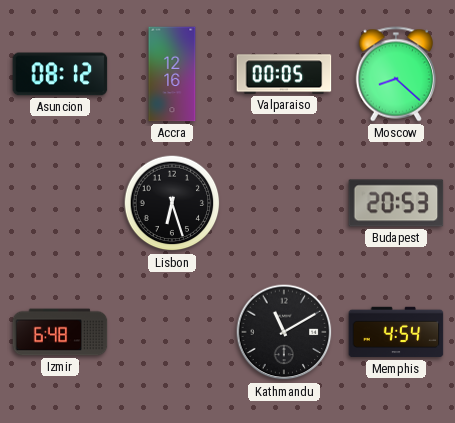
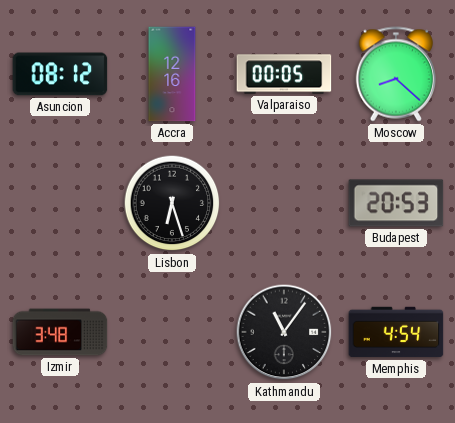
Izmir: 6:48 -> 3:48
Kathmandu: 11:10 -> 11:06
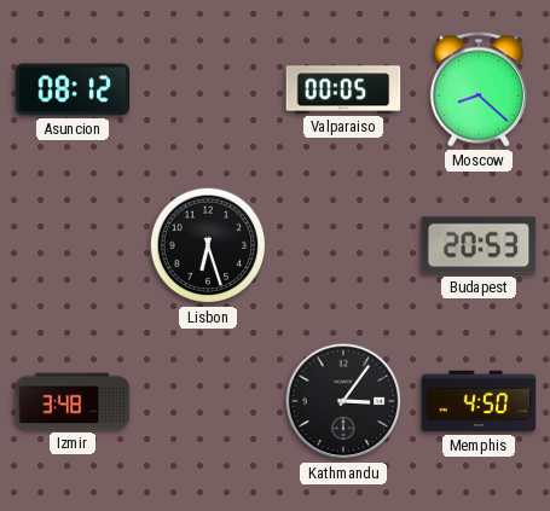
Accra: 12:16 -> none
Kathmandu: 11:06 -> 3:06
Memphis: 4:54 -> 4:50
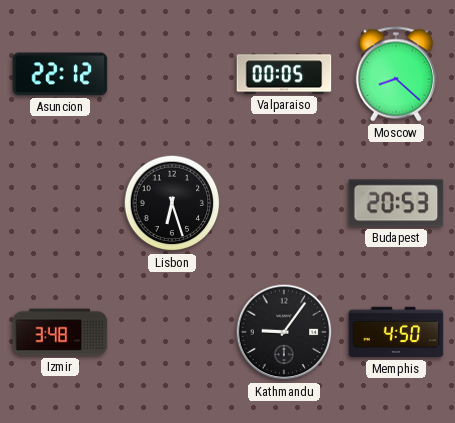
Asuncion: 08:12 -> 22:12
Kathmandu: 3:06 -> 9:06
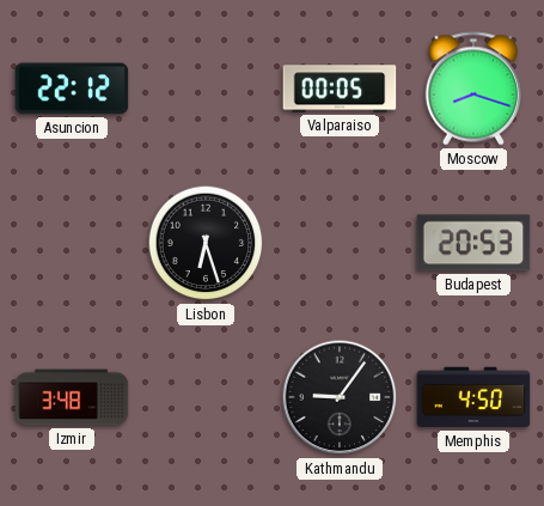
Moscow: 8:22 -> 8:18
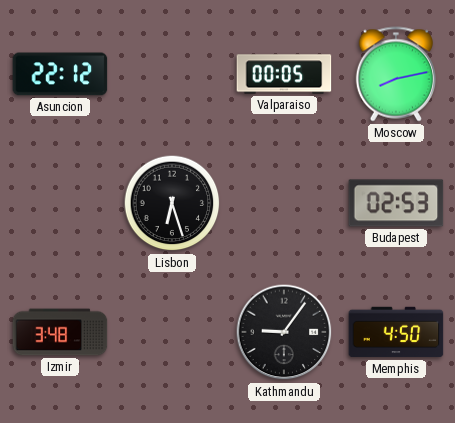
Moscow: 8:18 -> 8:13
Budapest: 20:53 -> 02:53
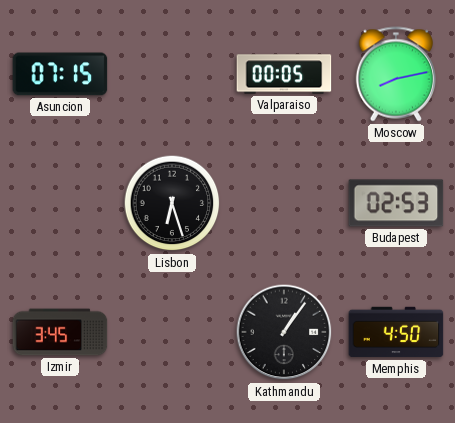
Asuncion: 22:12 -> 07:15
Izmir: 3:48 -> 3:45
Kathmandu: 9:06 -> 1:06
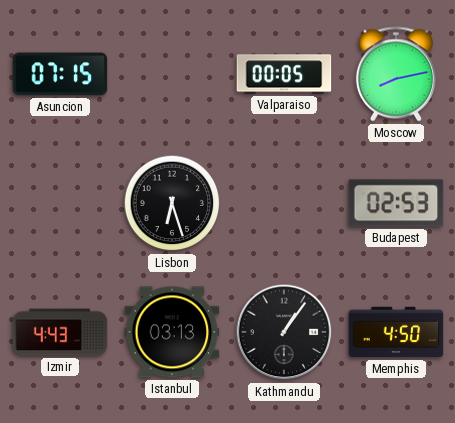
Izmir: 3:45 -> 4:43
Istanbul: none -> 03:13
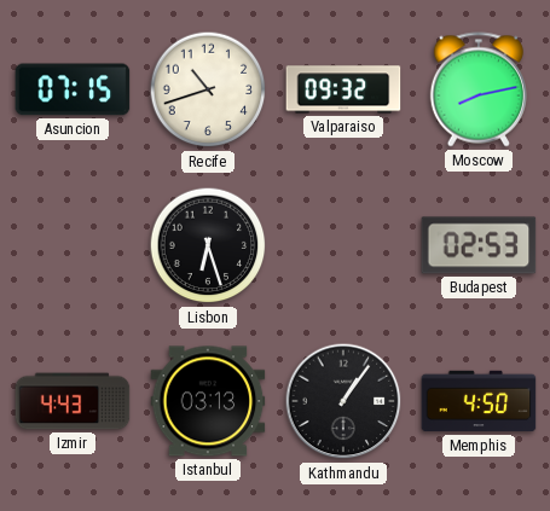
Recife: none -> 10:42
Valparaiso: 00:05 -> 09:32
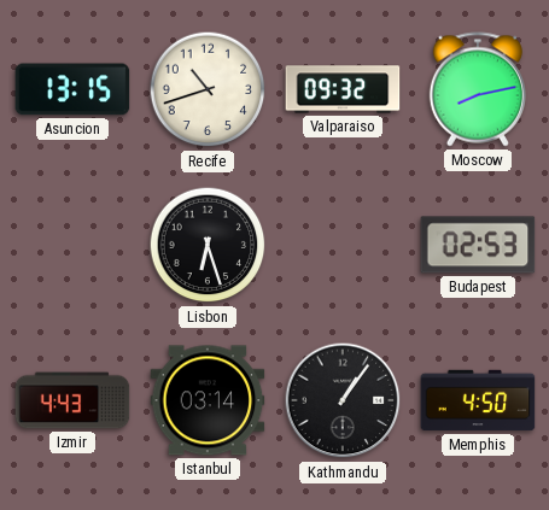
Asuncion: 07:15 -> 13:15
Istanbul: 03:13 -> 03:14
